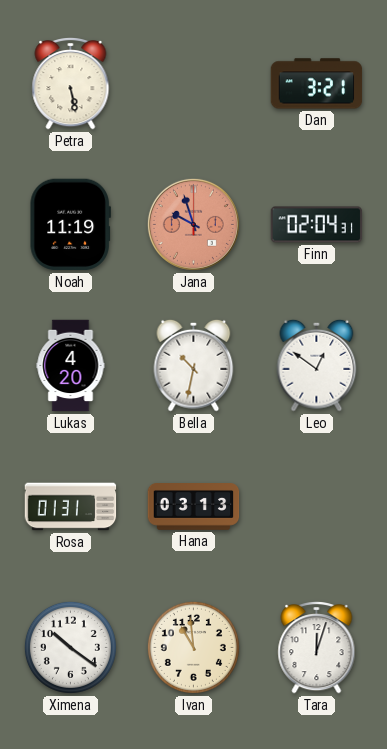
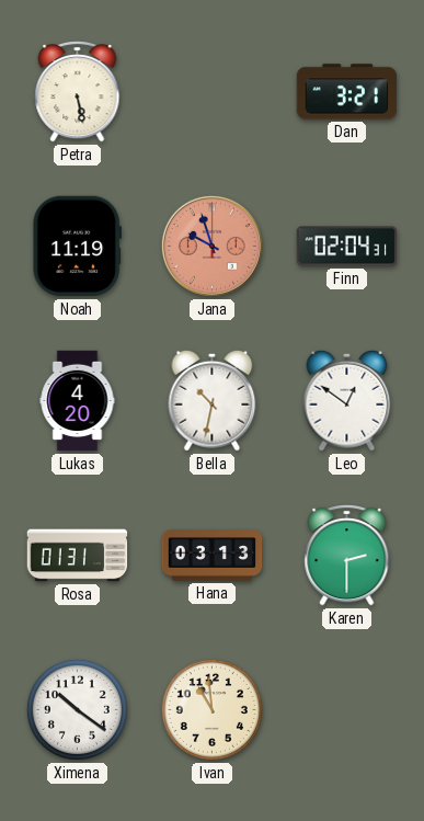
Karen: none -> 2:30
Tara: 12:03 -> none
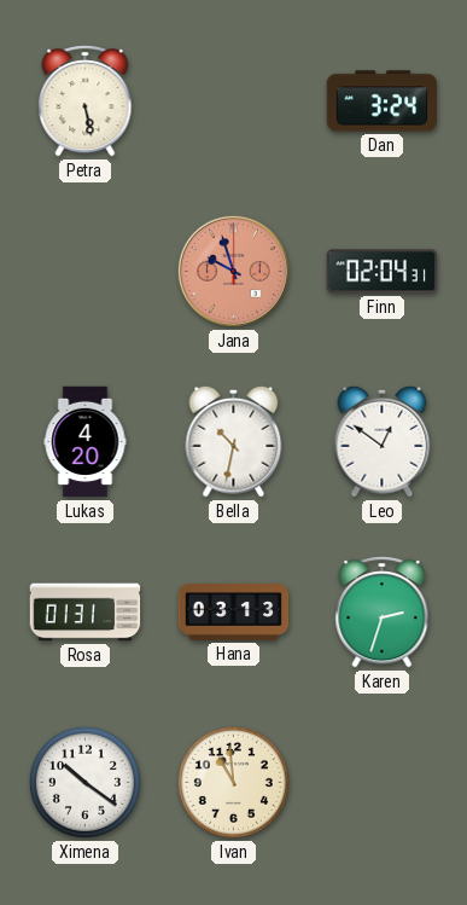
Dan: 3:21 -> 3:24
Noah: 11:19 -> none
Karen: 2:30 -> 2:33
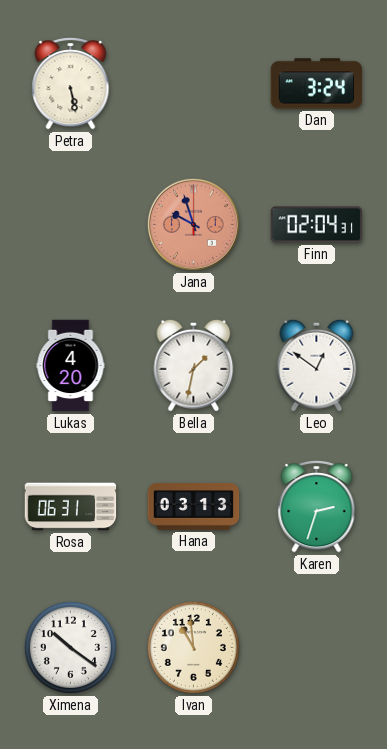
Bella: 10:32 -> 1:32
Rosa: 01:31 -> 06:31
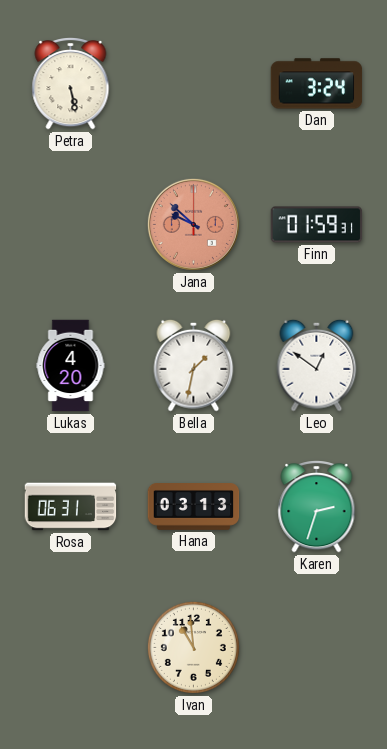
Jana: 9:57 -> 9:52
Finn: 02:04 -> 01:59
Ximena: 10:21 -> none
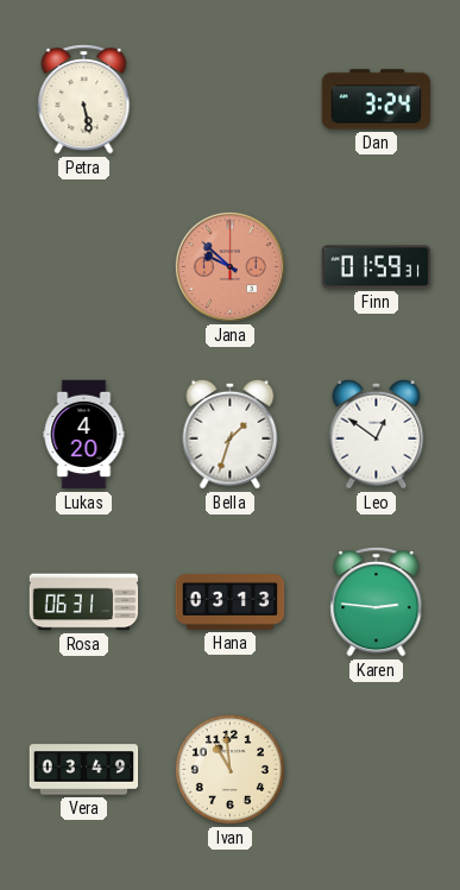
Bella: 1:32 -> 1:33
Karen: 2:33 -> 2:46
Vera: none -> 03:49
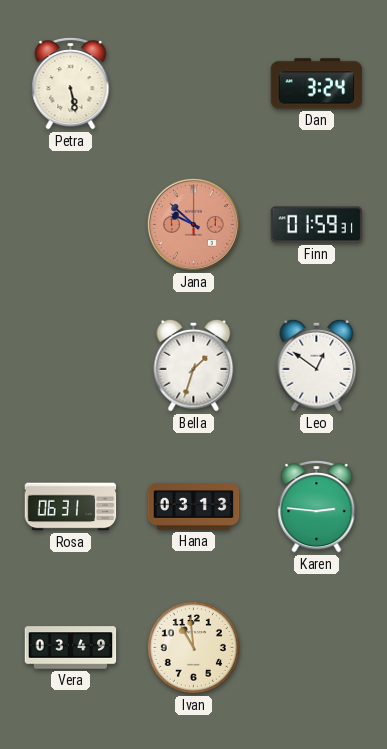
Lukas: 4:20 -> none
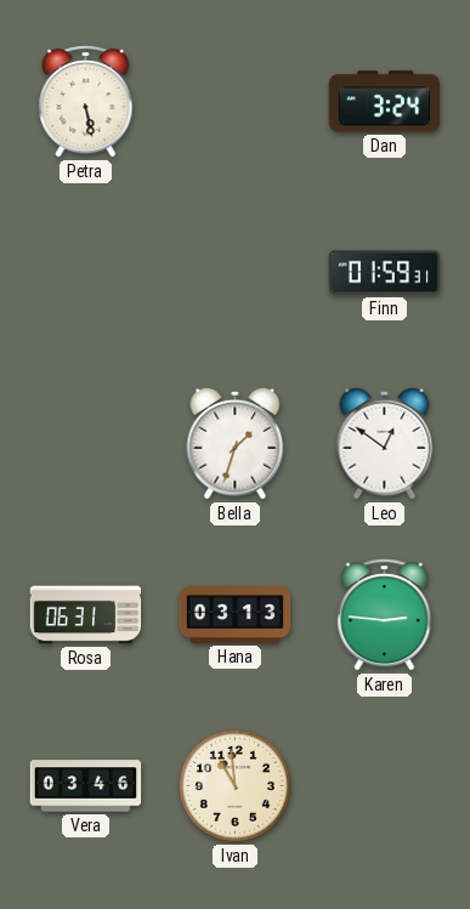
Jana: 9:52 -> none
Vera: 03:49 -> 03:46
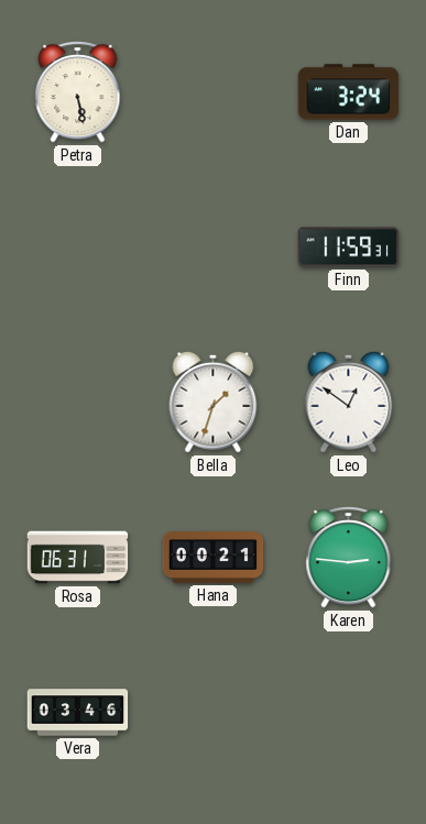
Finn: 01:59 -> 11:59
Hana: 03:13 -> 00:21
Ivan: 10:59 -> none
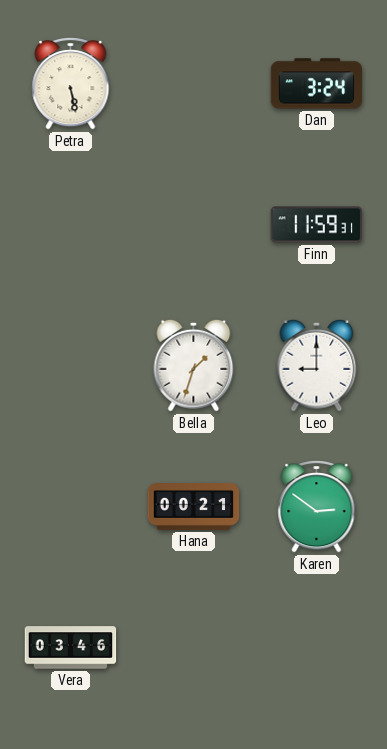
Leo: 12:51 -> 9:00
Rosa: 06:31 -> none
Karen: 2:46 -> 2:51
